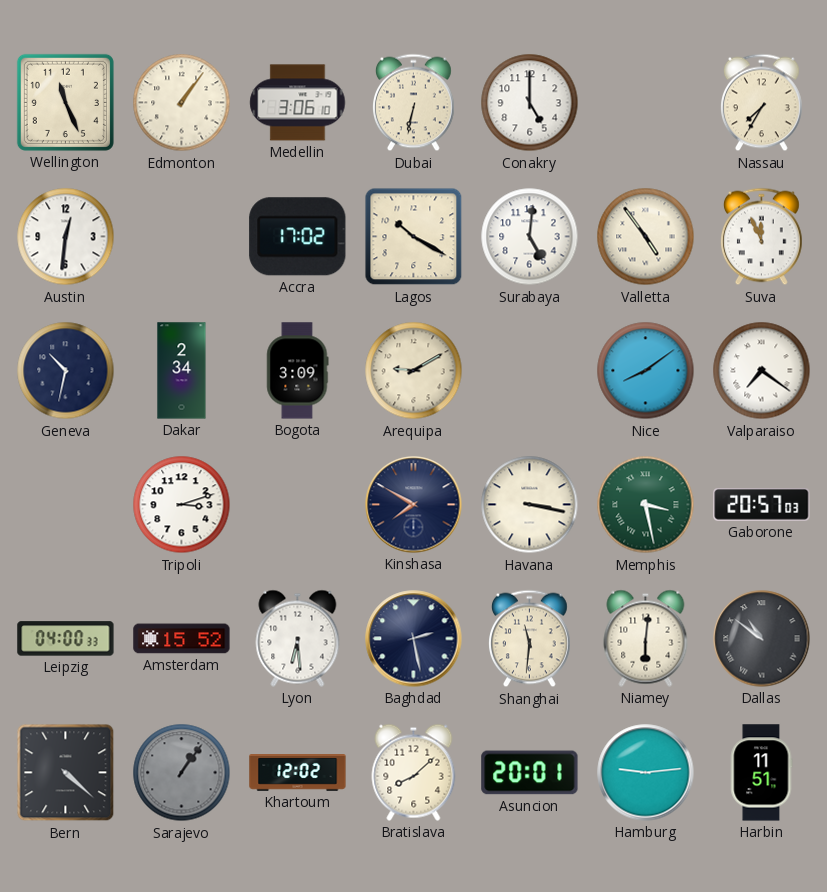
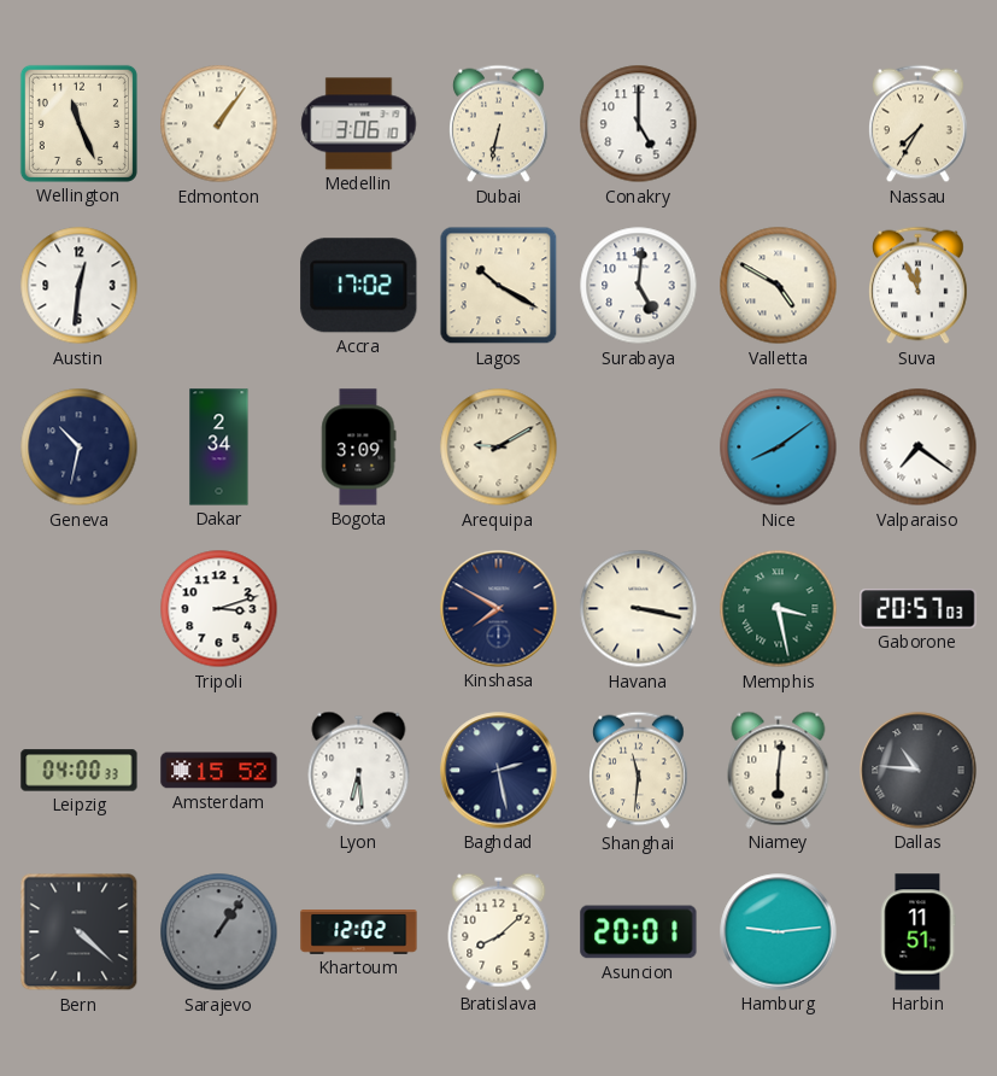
Valletta: 4:54 -> 4:50
Dallas: 10:51 -> 10:46
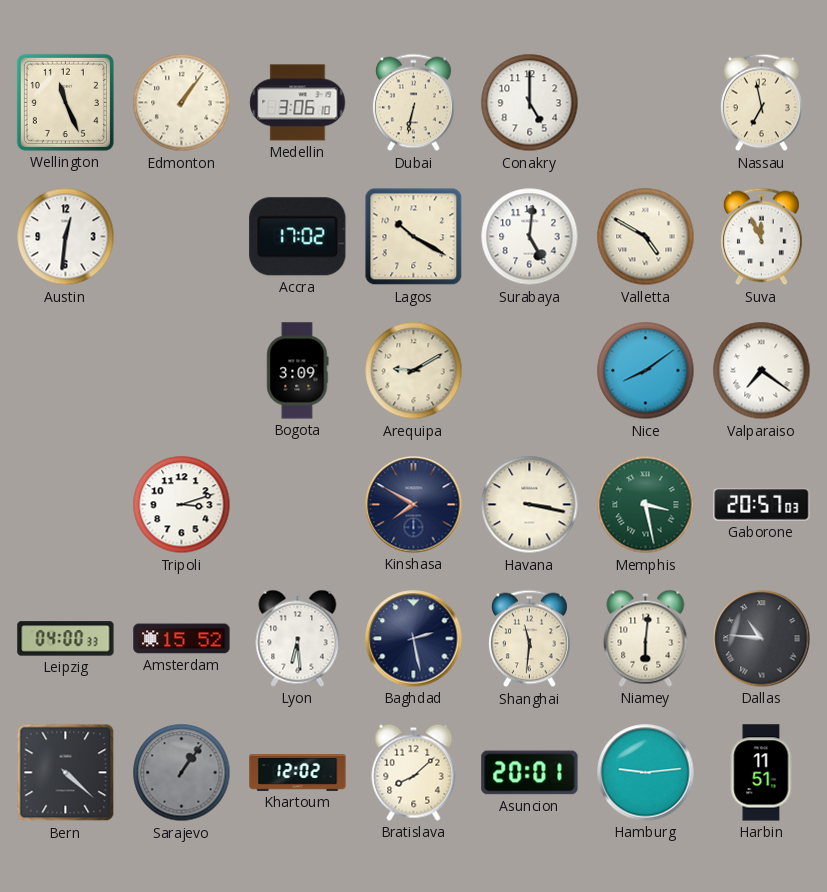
Nassau: 7:35 -> 6:58
Geneva: 10:32 -> none
Dakar: 2:34 -> none
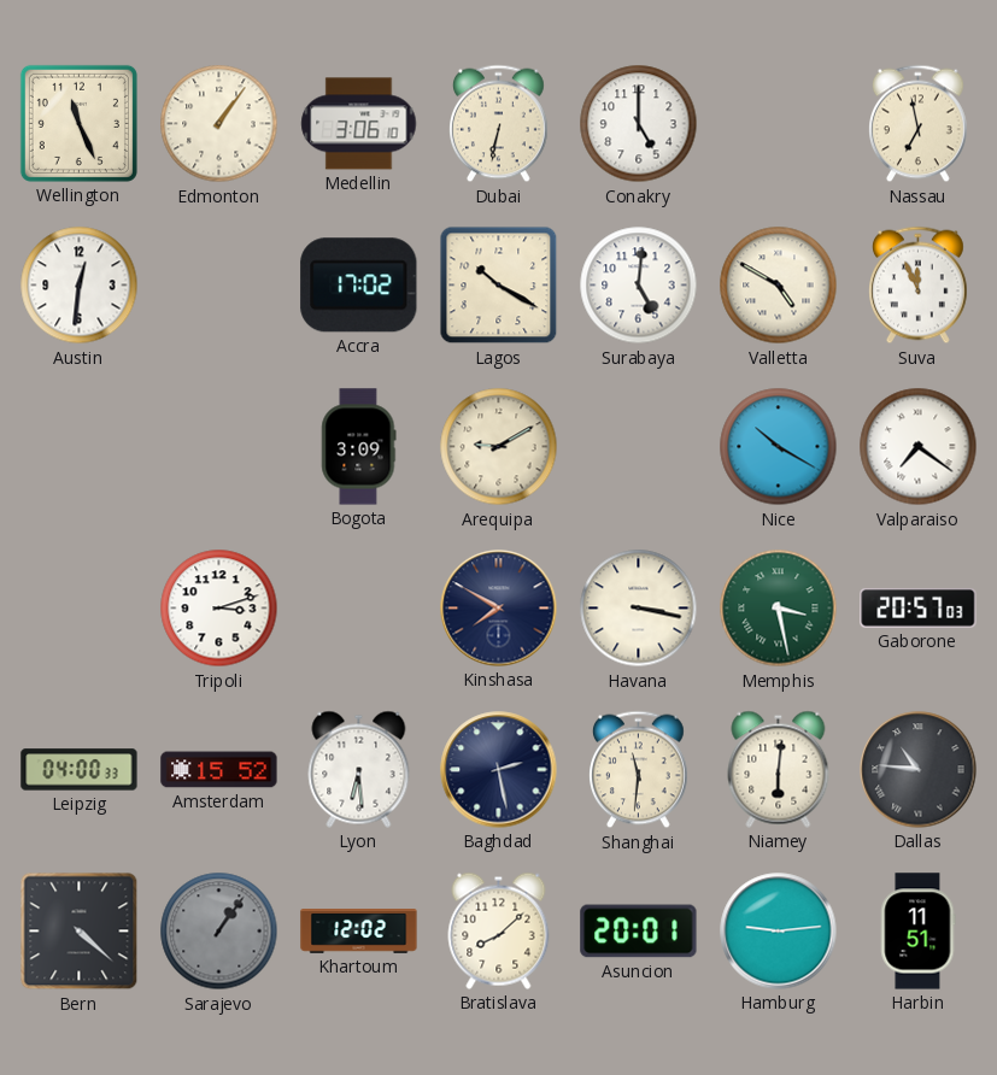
Nice: 8:09 -> 10:20
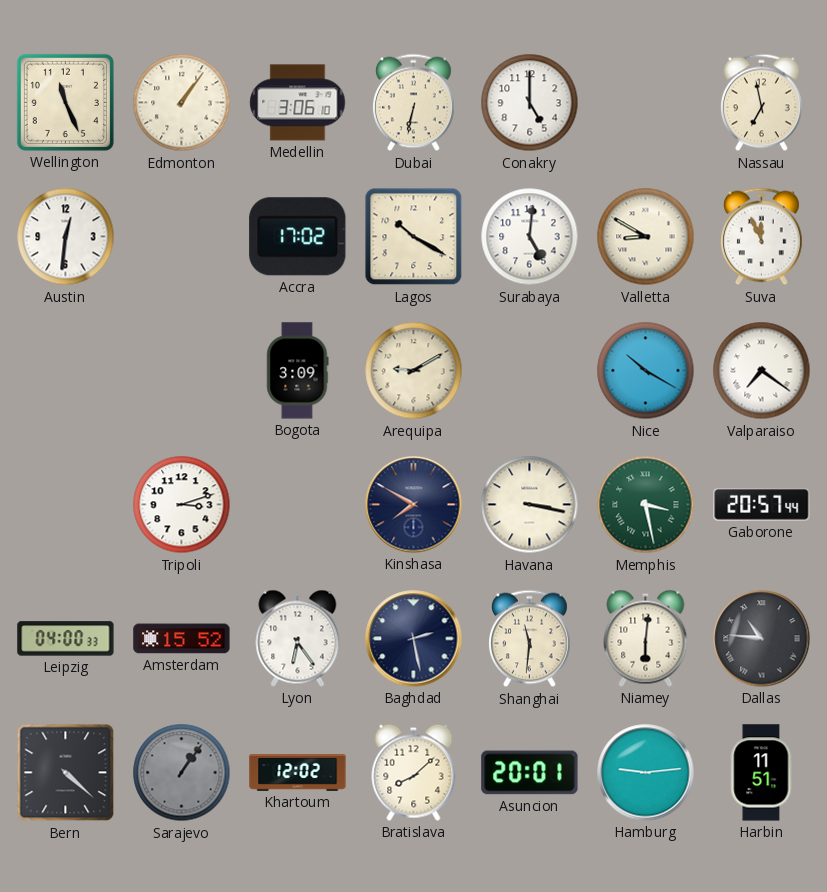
Valletta: 4:50 -> 8:50
Gaborone: 20:57:03 -> 20:57:44
Lyon: 6:29 -> 6:24
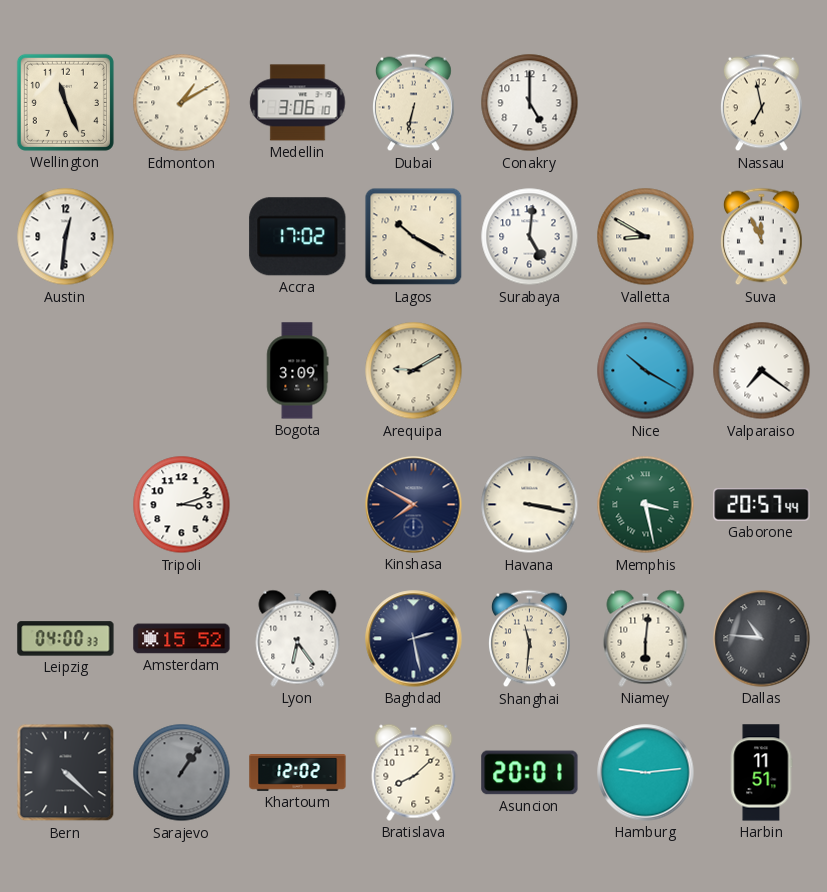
Edmonton: 1:06 -> 1:10
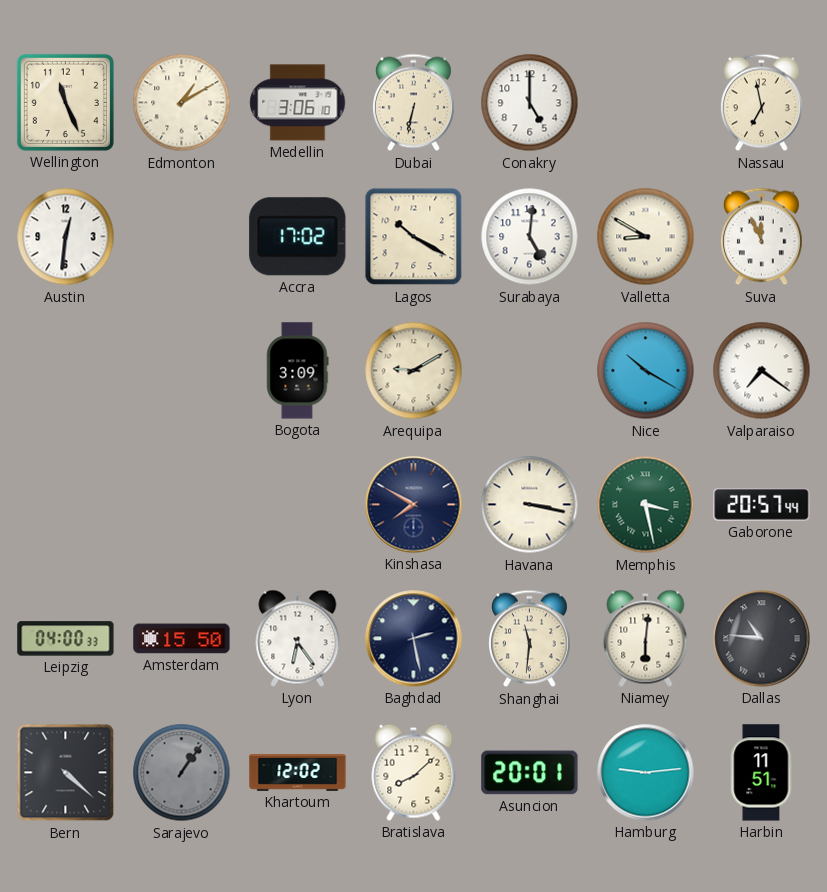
Tripoli: 3:12 -> none
Amsterdam: 15:52 -> 15:50
